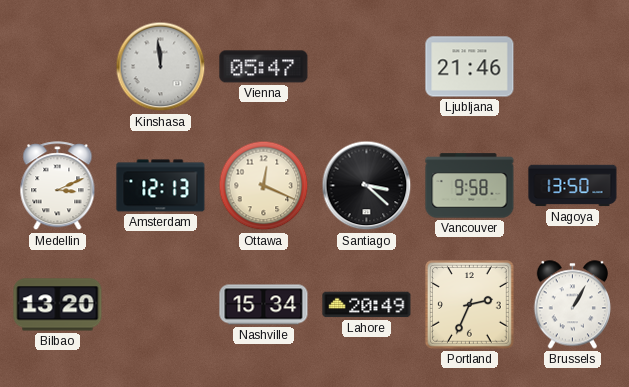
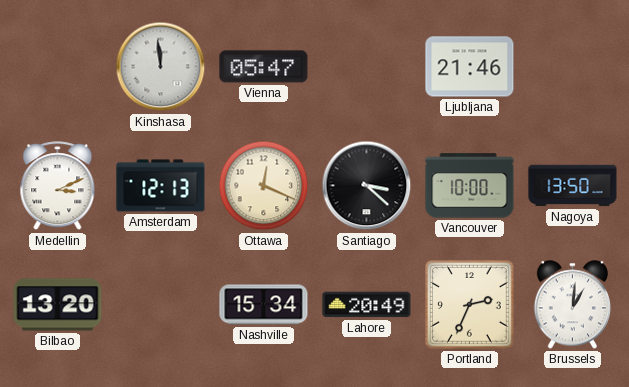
Vancouver: 9:58 -> 10:00
Brussels: 1:05 -> 1:01
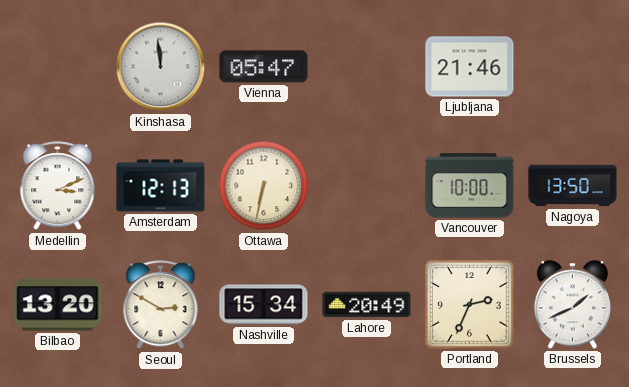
Ottawa: 12:19 -> 6:32
Santiago: 3:22 -> none
Seoul: none -> 2:50
Brussels: 1:01 -> 1:41
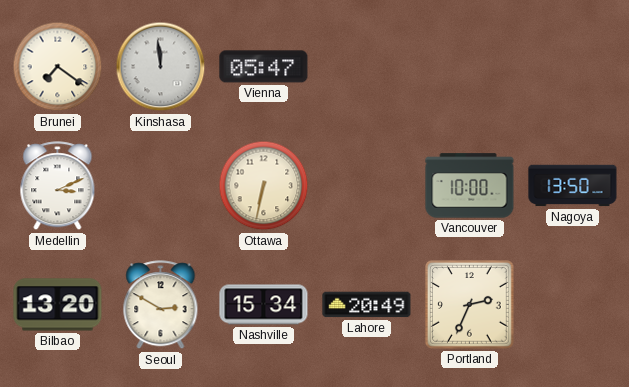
Brunei: none -> 7:21
Ljubljana: 21:46 -> none
Amsterdam: 12:13 -> none
Brussels: 1:41 -> none
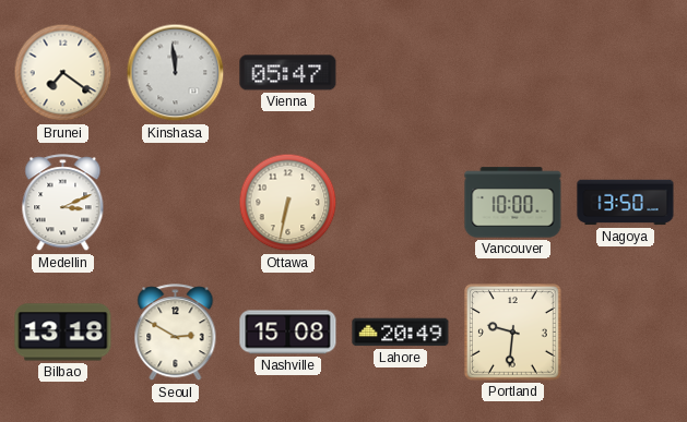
Bilbao: 13:20 -> 13:18
Nashville: 15:34 -> 15:08
Portland: 2:34 -> 9:31
